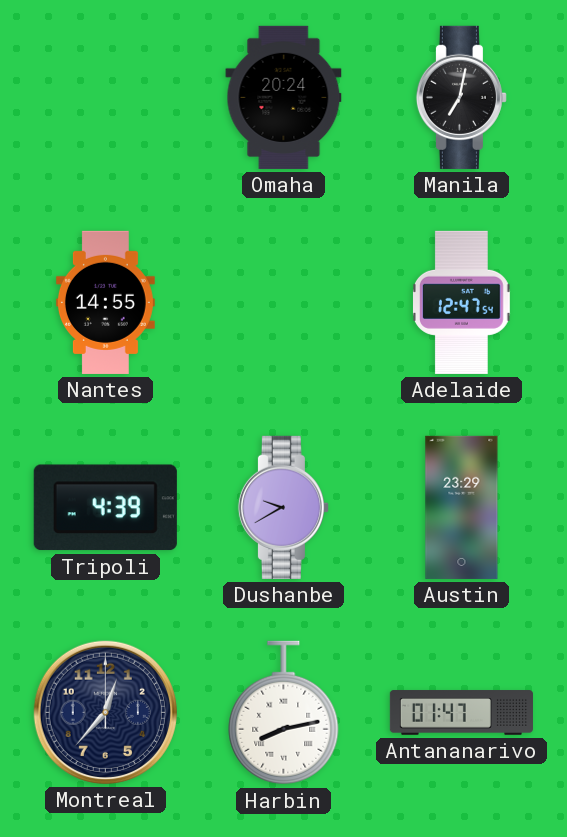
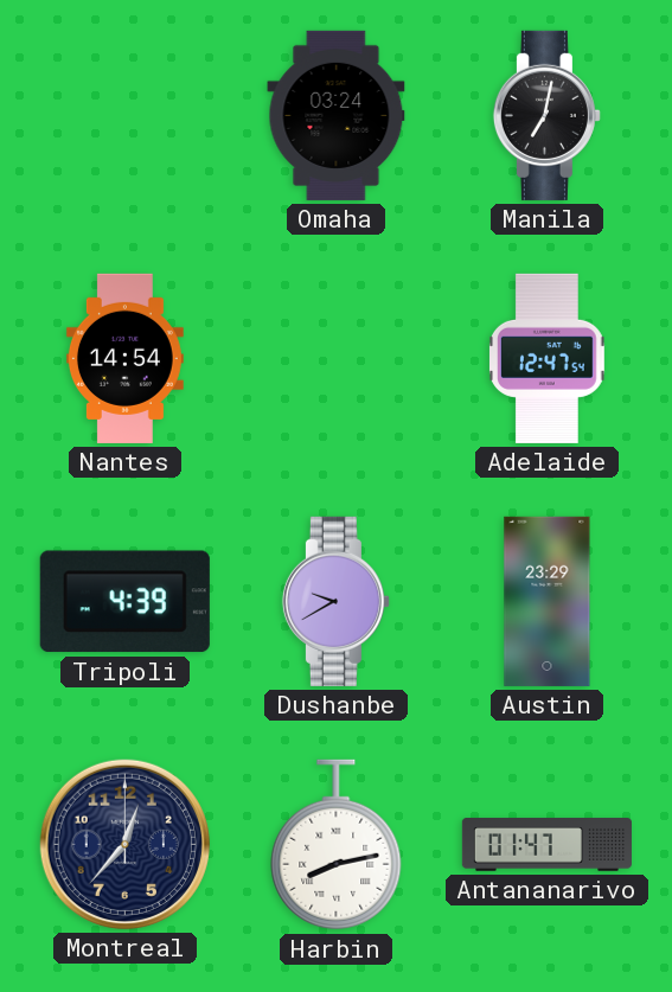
Omaha: 20:24 -> 03:24
Nantes: 14:55 -> 14:54
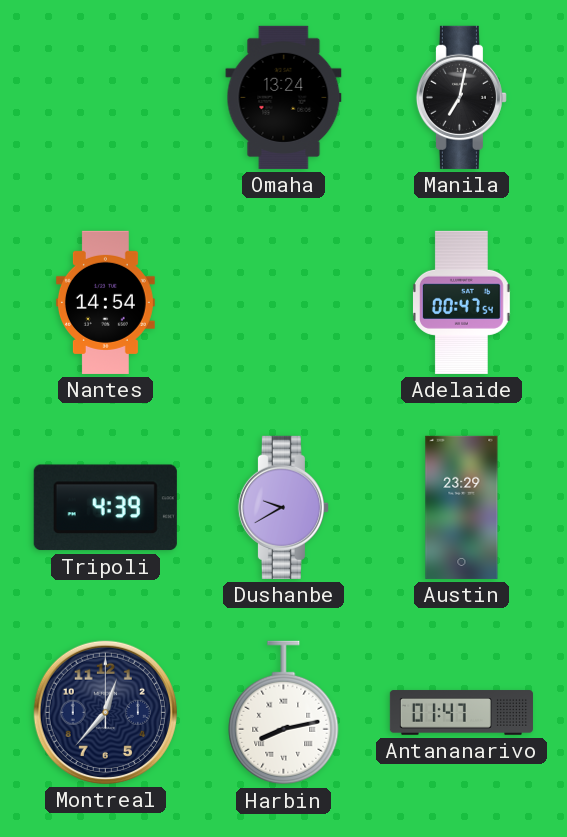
Omaha: 03:24 -> 13:24
Adelaide: 12:47 -> 00:47
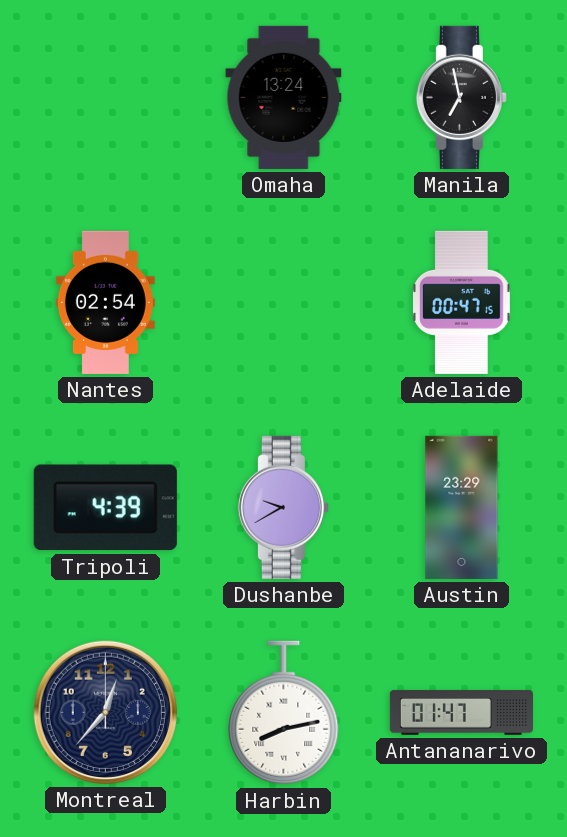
Manila: 7:02 -> 6:58
Nantes: 14:54 -> 02:54
Adelaide: 00:47:54 -> 00:47:15
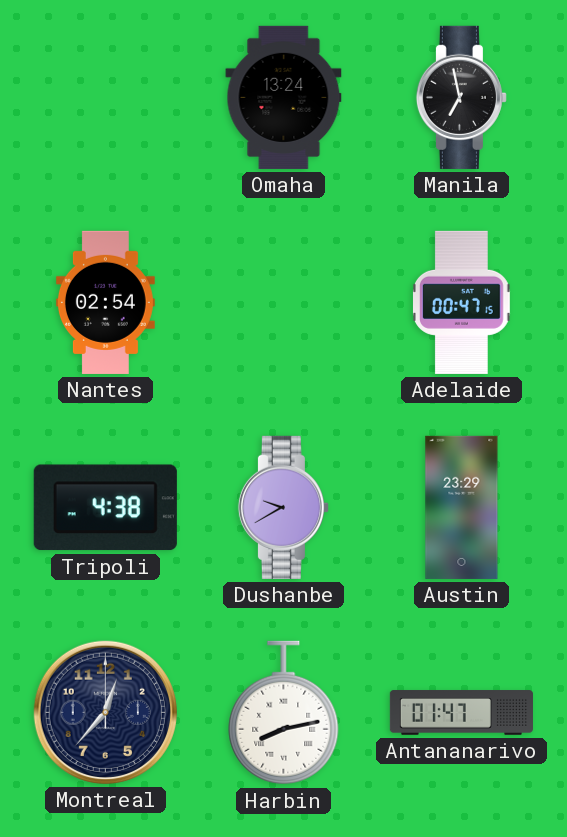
Tripoli: 4:39 -> 4:38
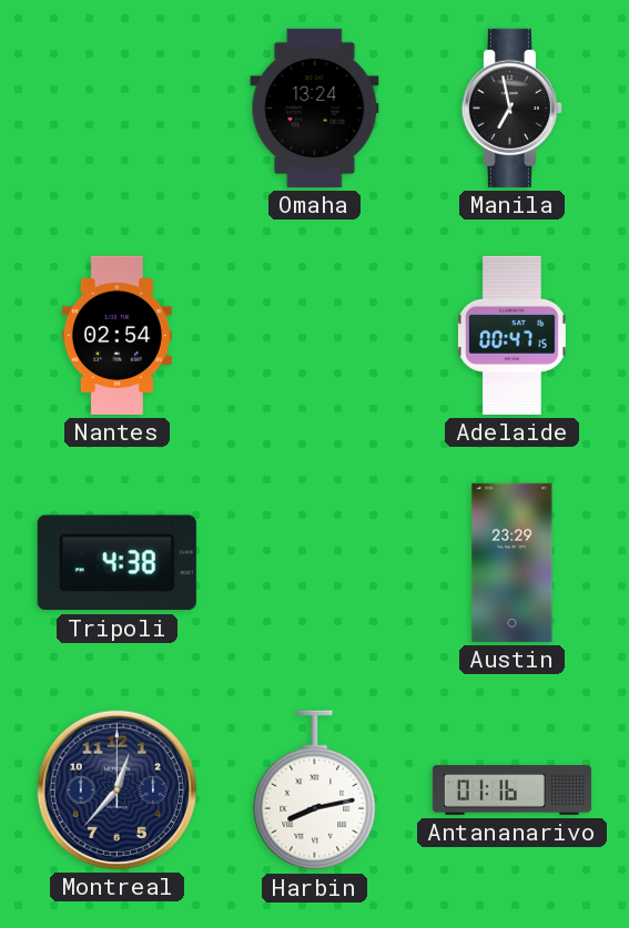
Dushanbe: 9:40 -> none
Antananarivo: 01:47 -> 01:16
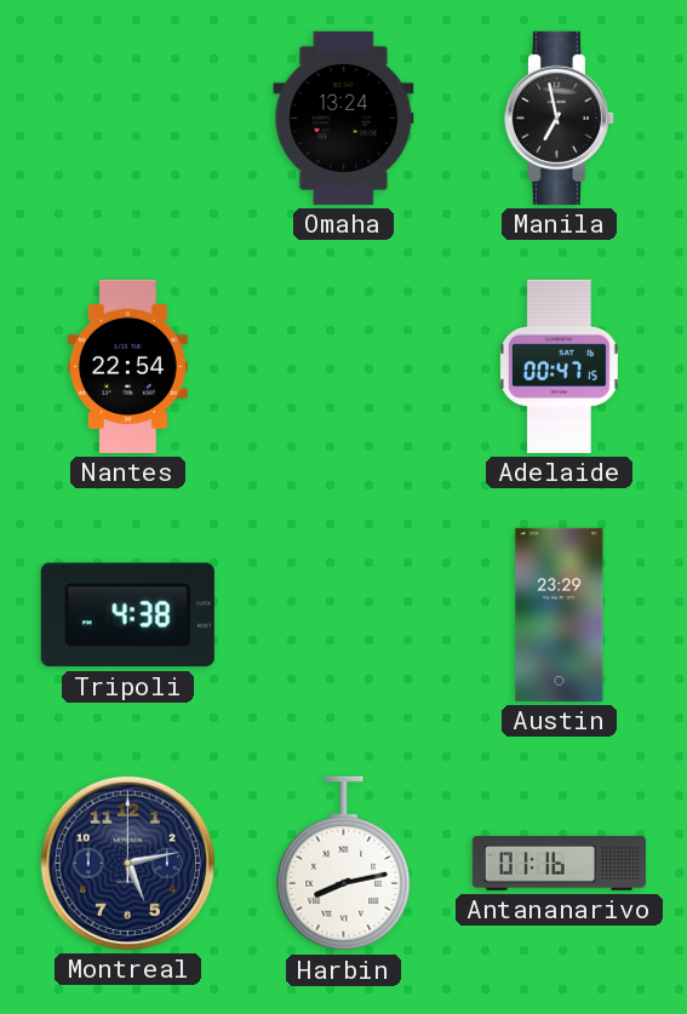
Nantes: 02:54 -> 22:54
Montreal: 12:37 -> 5:13
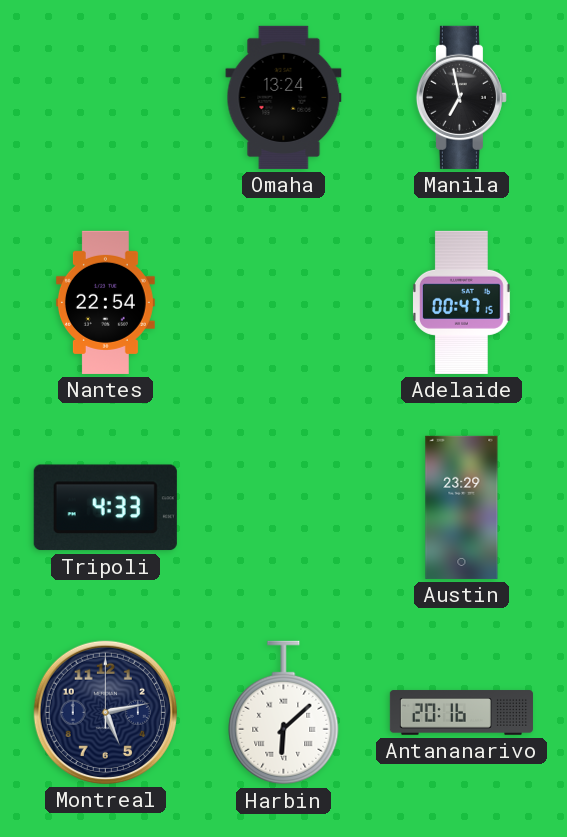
Tripoli: 4:38 -> 4:33
Harbin: 8:13 -> 6:08
Antananarivo: 01:16 -> 20:16
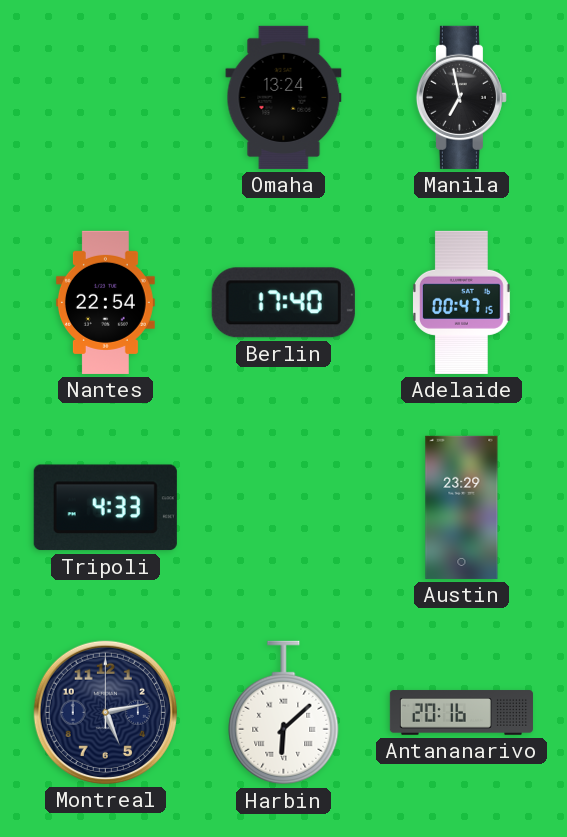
Berlin: none -> 17:40
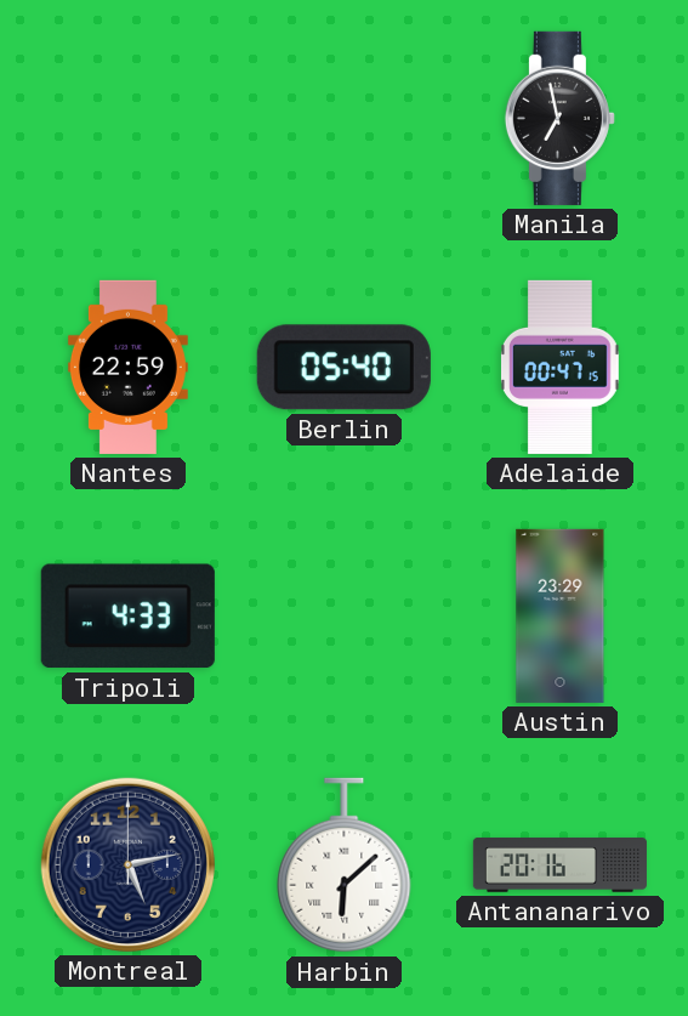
Omaha: 13:24 -> none
Nantes: 22:54 -> 22:59
Berlin: 17:40 -> 05:40
